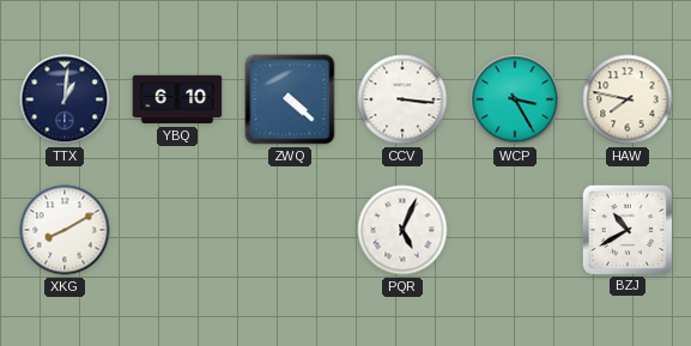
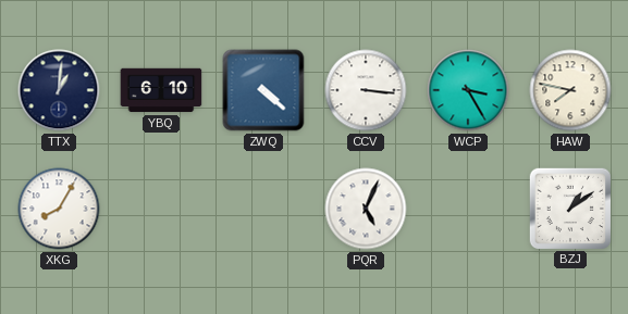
XKG: 8:10 -> 8:05
BZJ: 10:40 -> 1:09
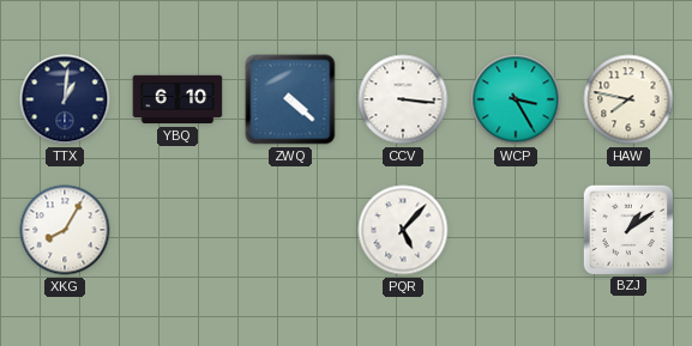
PQR: 5:04 -> 5:07
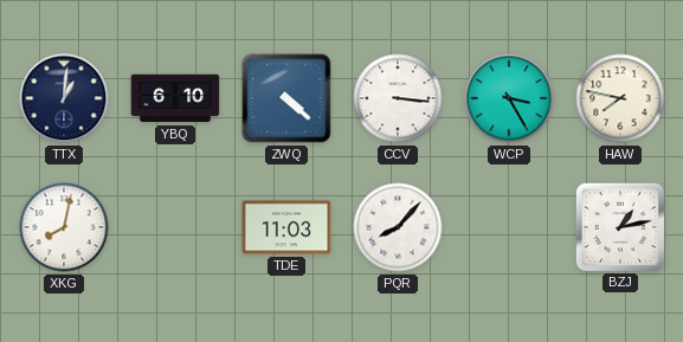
XKG: 8:05 -> 8:02
TDE: none -> 11:03
PQR: 5:07 -> 8:07
BZJ: 1:09 -> 1:13
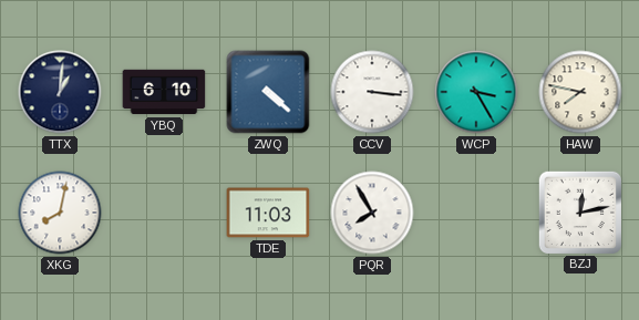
PQR: 8:07 -> 7:55
BZJ: 1:13 -> 12:13
